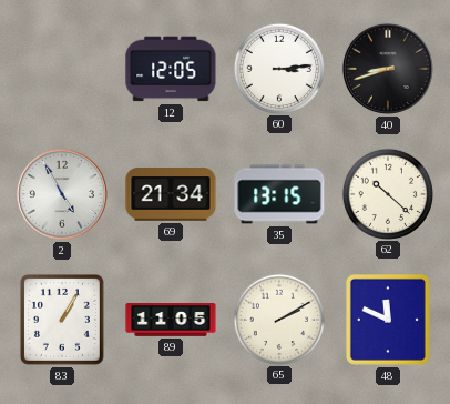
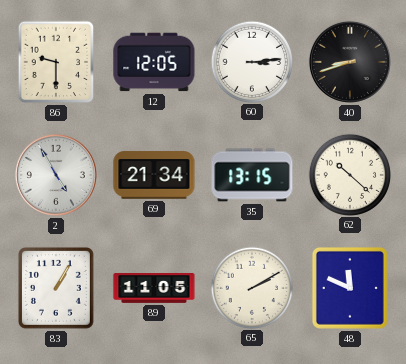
86: none -> 9:30
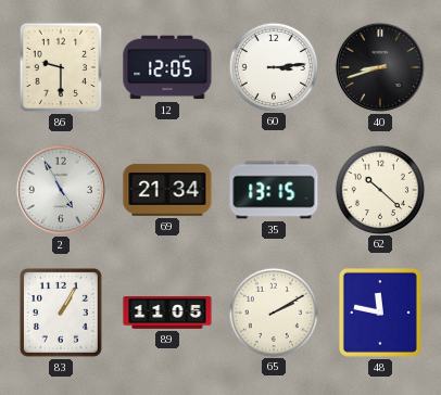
48: 11:49 -> 11:47
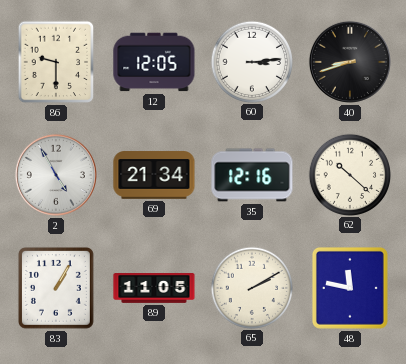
35: 13:15 -> 12:16
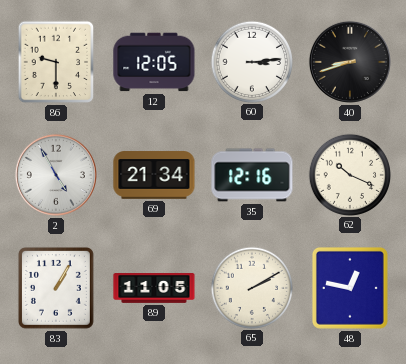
62: 10:22 -> 10:19
48: 11:47 -> 12:47
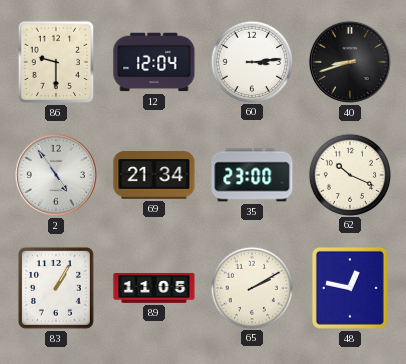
12: 12:05 -> 12:04
2: 4:55 -> 4:54
35: 12:16 -> 23:00
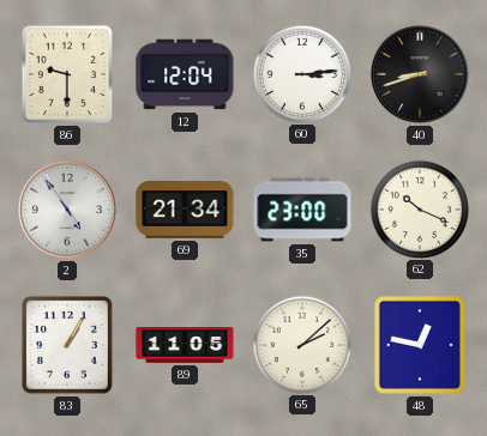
65: 2:10 -> 2:08
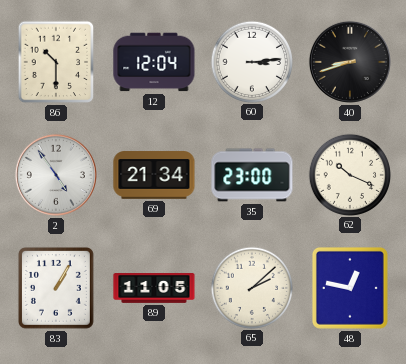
86: 9:30 -> 10:30
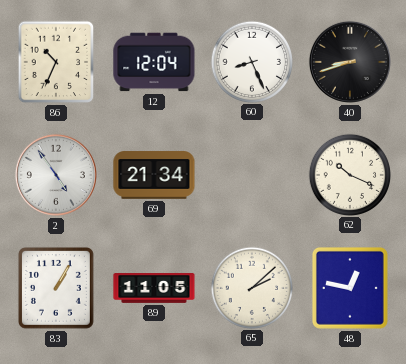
86: 10:30 -> 10:34
60: 3:14 -> 8:26
35: 23:00 -> none
